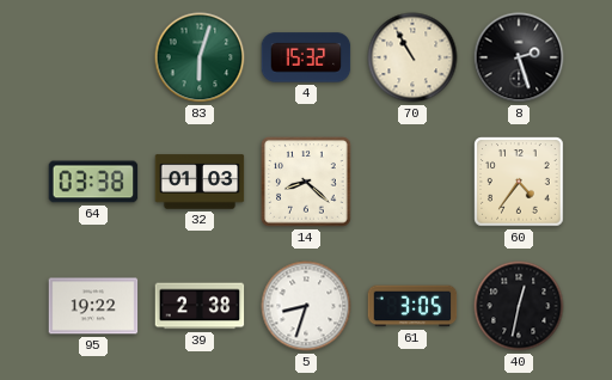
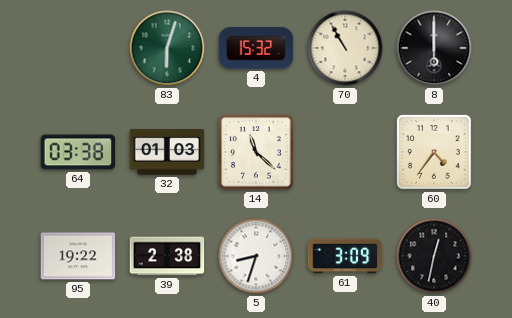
8: 2:27 -> 6:00
14: 8:22 -> 11:22
61: 3:05 -> 3:09
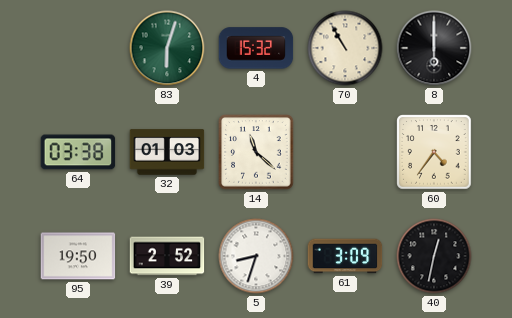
95: 19:22 -> 19:50
39: 2:38 -> 2:52
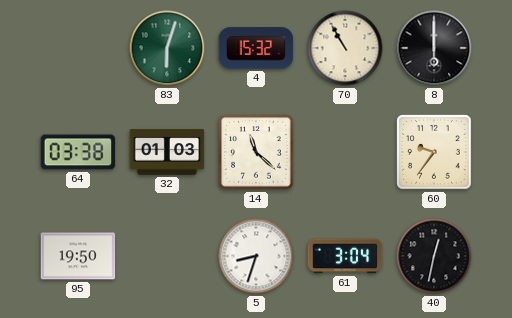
60: 4:36 -> 9:36
39: 2:52 -> none
61: 3:09 -> 3:04
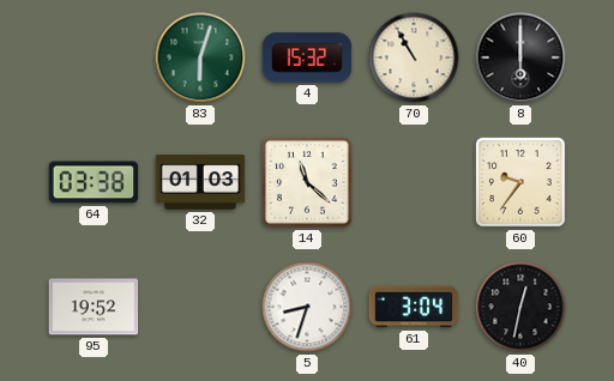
95: 19:50 -> 19:52
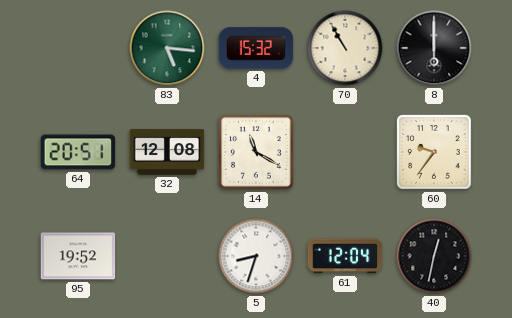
83: 6:03 -> 5:16
64: 03:38 -> 20:51
32: 01:03 -> 12:08
14: 11:22 -> 11:20
61: 3:04 -> 12:04
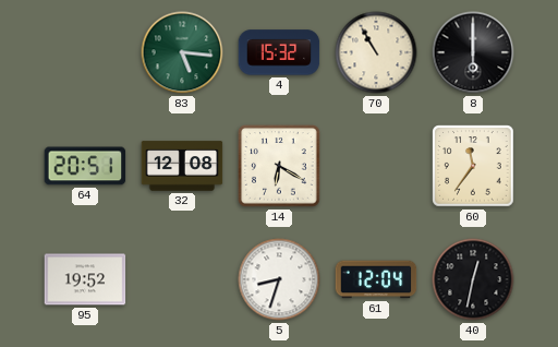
14: 11:20 -> 6:20
60: 9:36 -> 11:36
